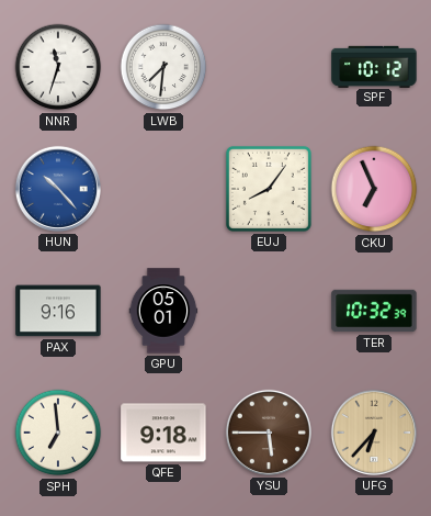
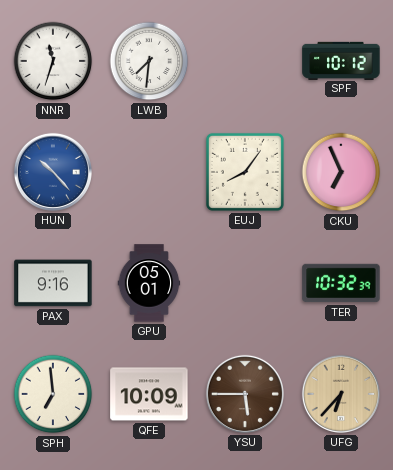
QFE: 9:18 -> 10:09
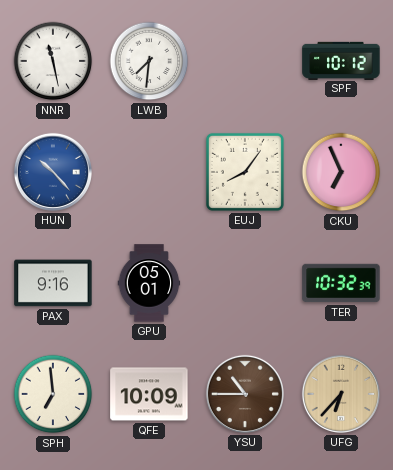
NNR: 11:33 -> 11:28
YSU: 5:45 -> 10:45
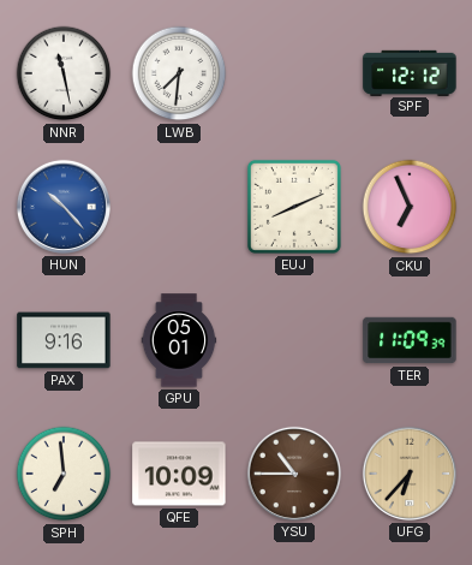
SPF: 10:12 -> 12:12
EUJ: 8:06 -> 8:11
TER: 10:32 -> 11:09
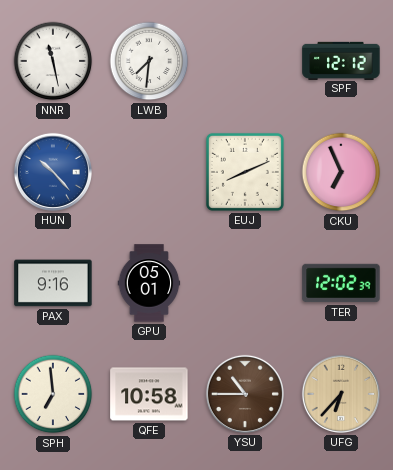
TER: 11:09 -> 12:02
QFE: 10:09 -> 10:58
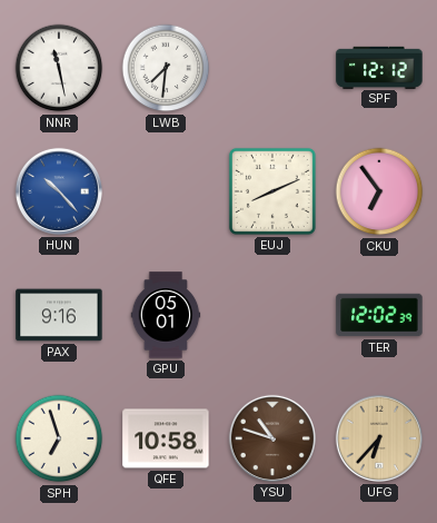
CKU: 6:56 -> 6:54
SPH: 6:59 -> 6:57
YSU: 10:45 -> 10:48
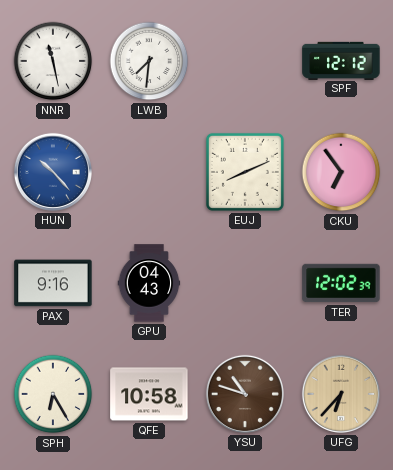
GPU: 05:01 -> 04:43
SPH: 6:57 -> 6:25
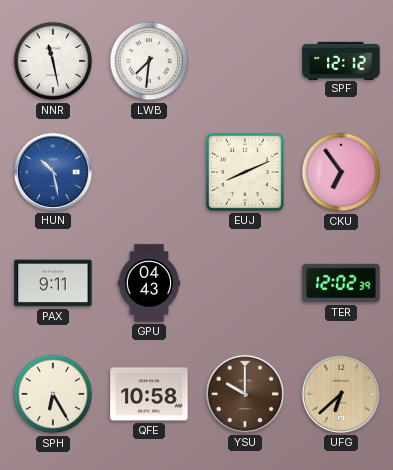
HUN: 10:23 -> 10:28
PAX: 9:16 -> 9:11
YSU: 10:48 -> 10:00
UFG: 6:37 -> 6:38
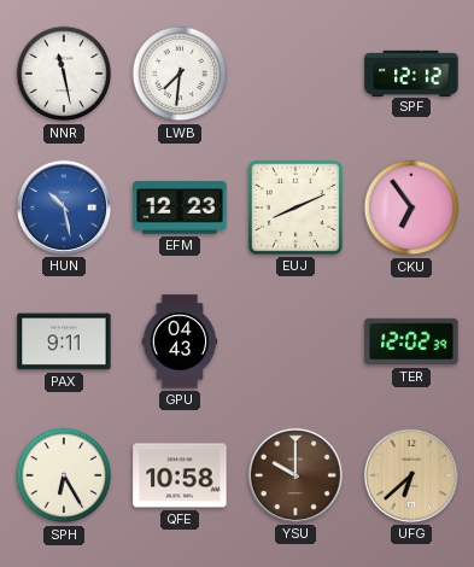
EFM: none -> 12:23
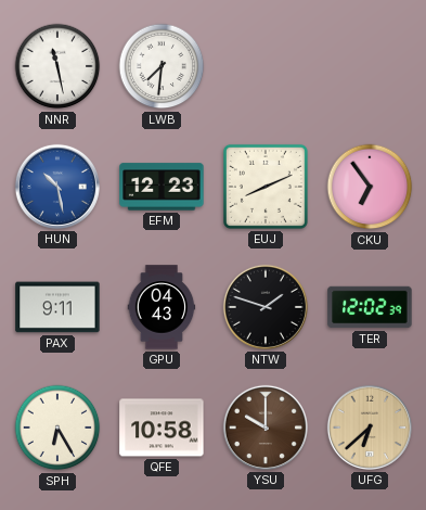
SPF: 12:12 -> none
NTW: none -> 1:48
